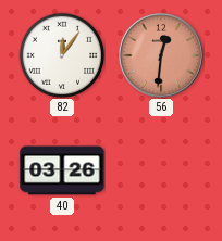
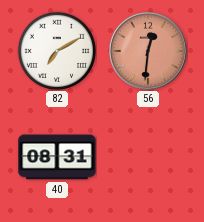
82: 12:06 -> 7:10
40: 03:26 -> 08:31
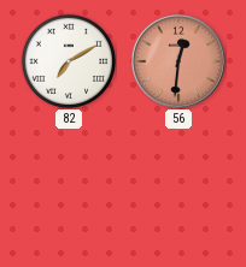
40: 08:31 -> none
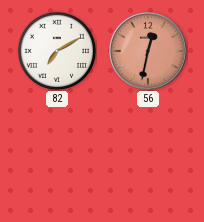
56: 12:31 -> 12:32
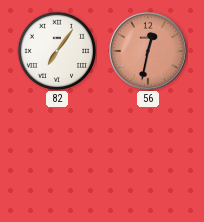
82: 7:10 -> 7:06
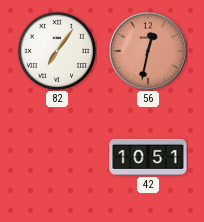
42: none -> 10:51
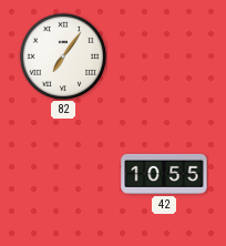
56: 12:32 -> none
42: 10:51 -> 10:55
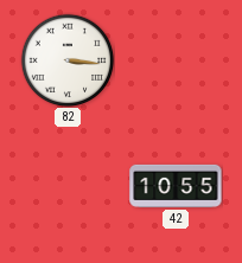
82: 7:06 -> 3:16
